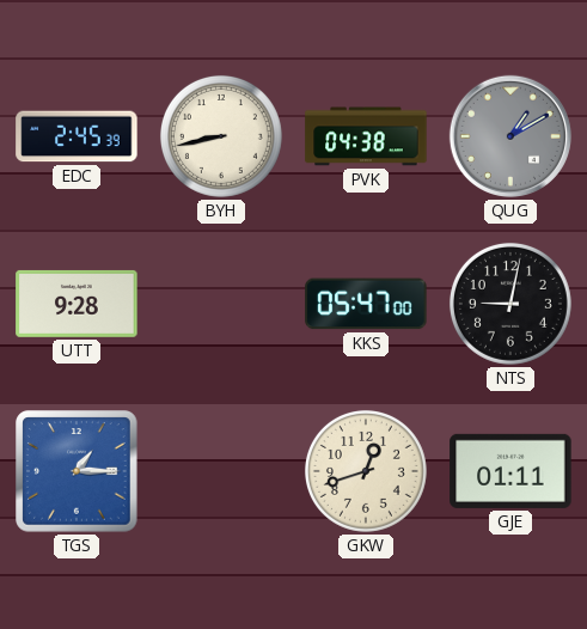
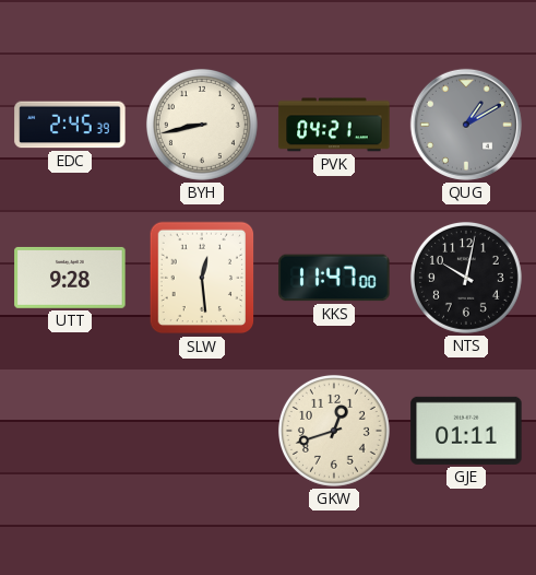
PVK: 04:38 -> 04:21
SLW: none -> 12:29
KKS: 05:47 -> 11:47
NTS: 9:02 -> 10:02
TGS: 1:15 -> none
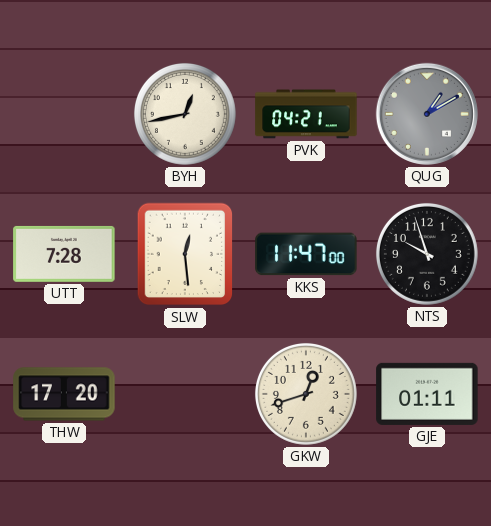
EDC: 2:45 -> none
BYH: 8:43 -> 12:43
UTT: 9:28 -> 7:28
NTS: 10:02 -> 9:57
THW: none -> 17:20
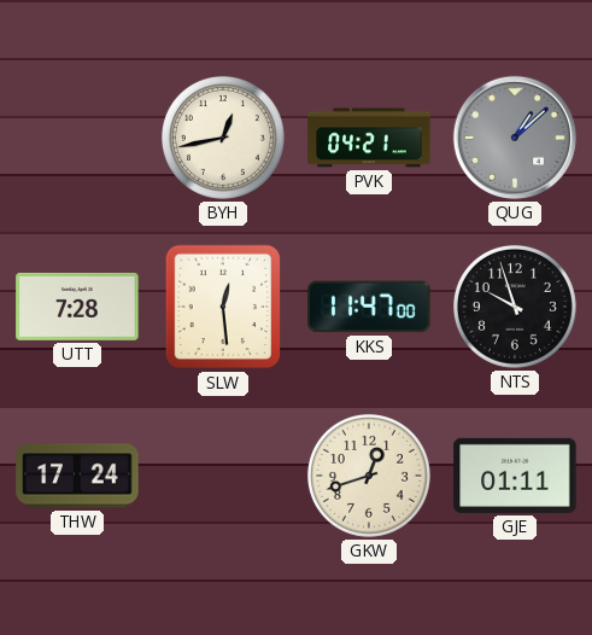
QUG: 1:10 -> 1:08
THW: 17:20 -> 17:24
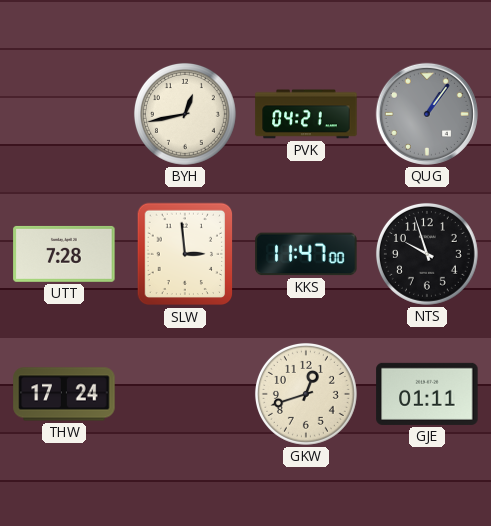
QUG: 1:08 -> 1:06
SLW: 12:29 -> 2:59
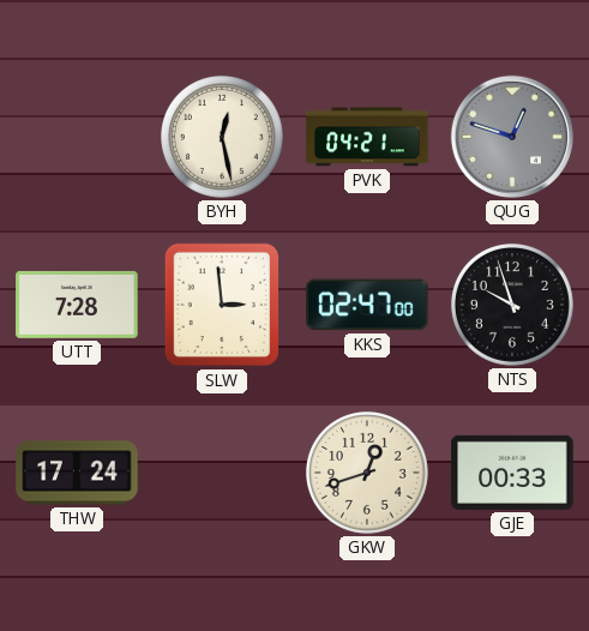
BYH: 12:43 -> 12:28
QUG: 1:06 -> 12:48
KKS: 11:47 -> 02:47
GJE: 01:11 -> 00:33
